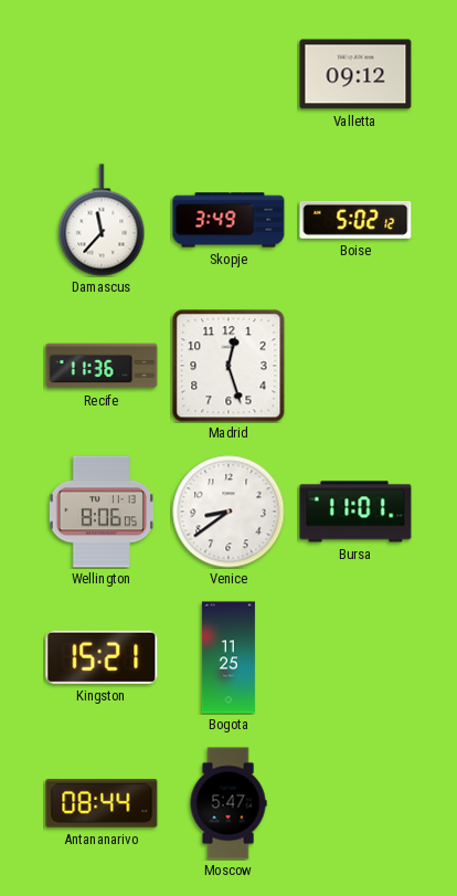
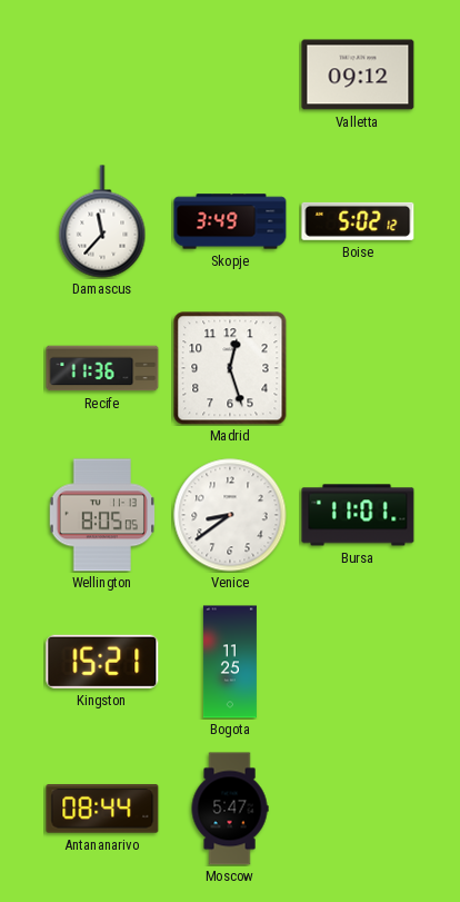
Wellington: 8:06 -> 8:05
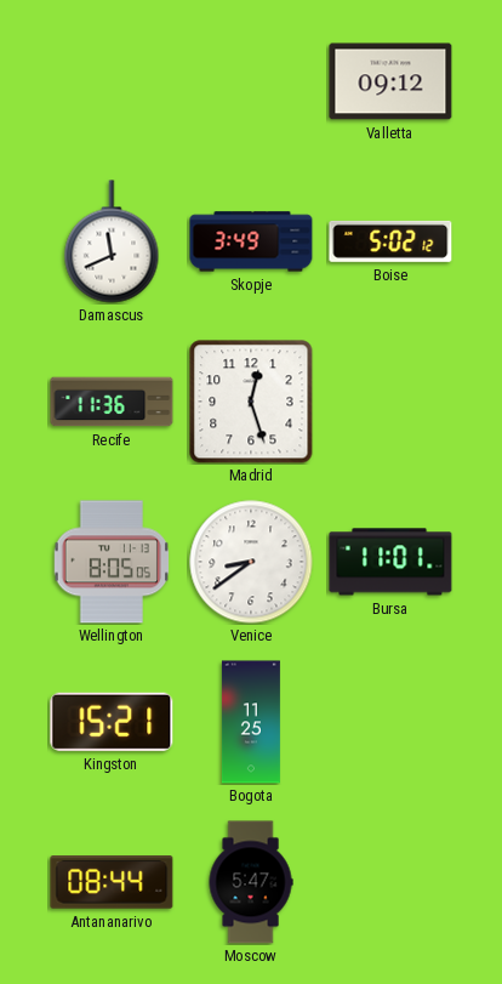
Damascus: 11:37 -> 11:41
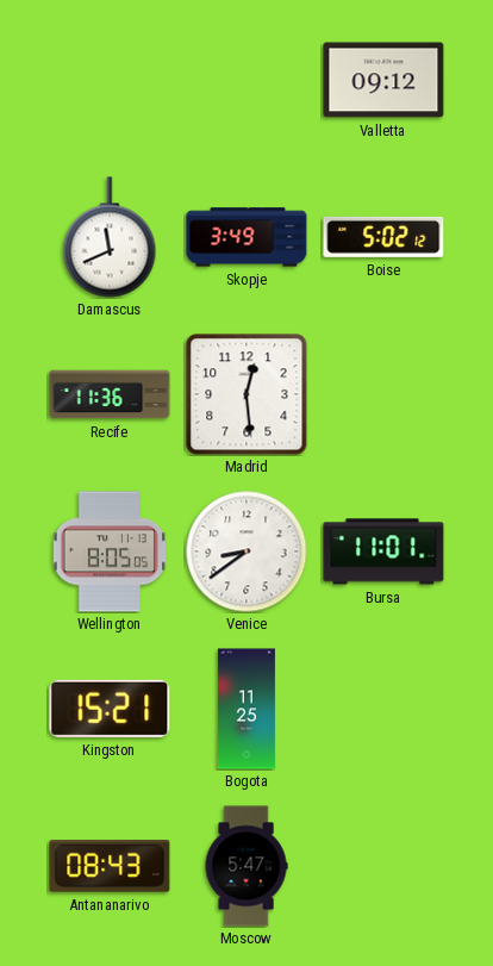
Madrid: 12:27 -> 12:29
Antananarivo: 08:44 -> 08:43
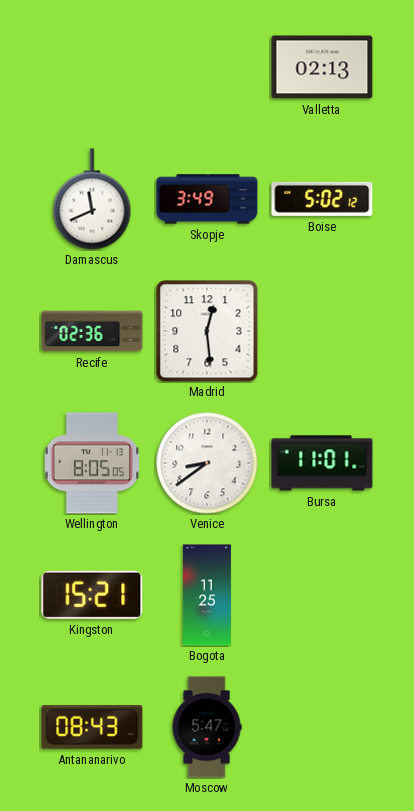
Valletta: 09:12 -> 02:13
Recife: 11:36 -> 02:36
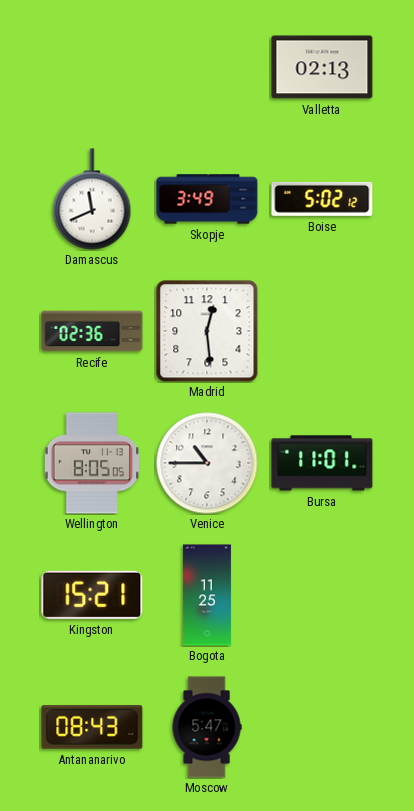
Venice: 8:39 -> 10:45
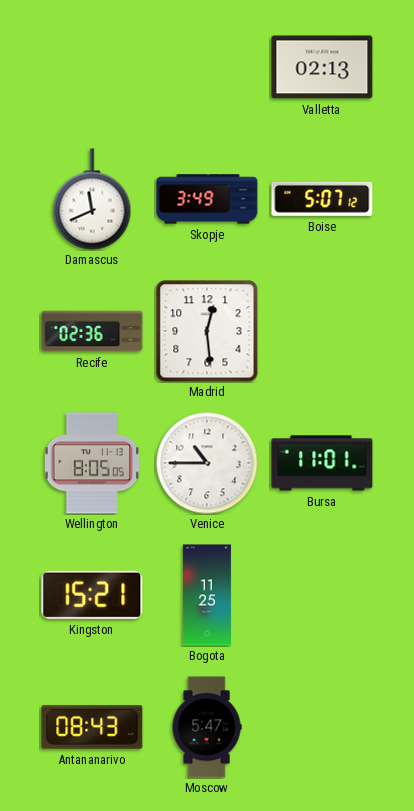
Boise: 5:02 -> 5:07
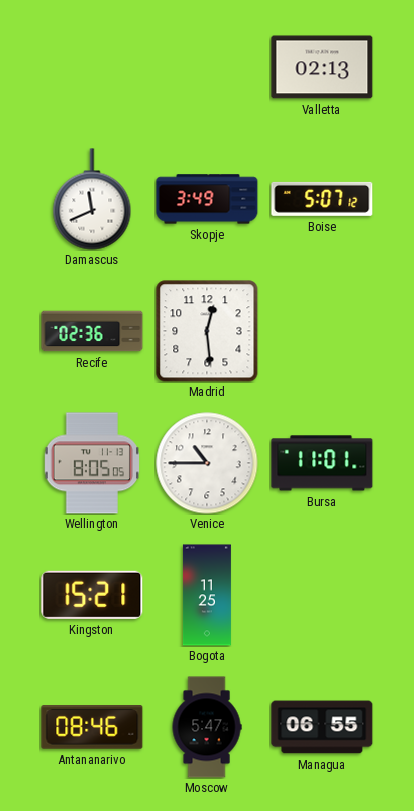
Antananarivo: 08:43 -> 08:46
Managua: none -> 06:55
